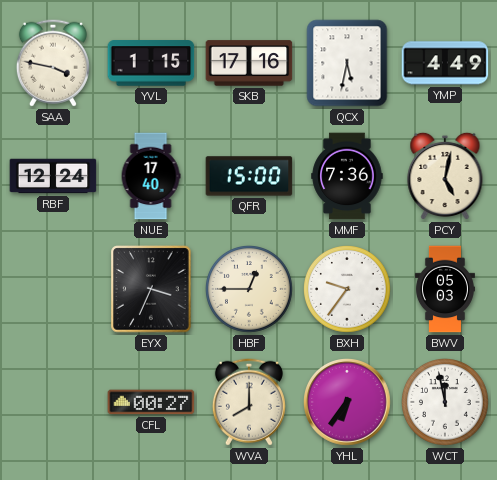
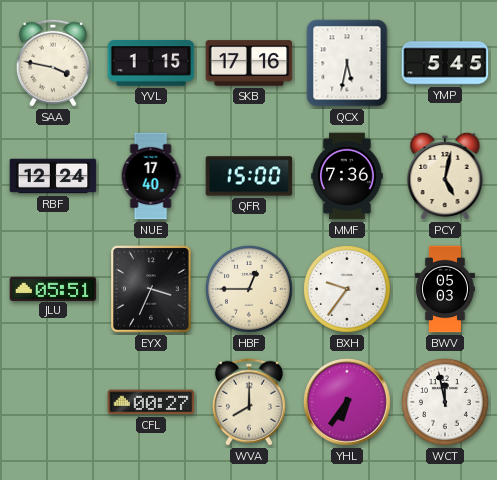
YMP: 4:49 -> 5:45
JLU: none -> 05:51
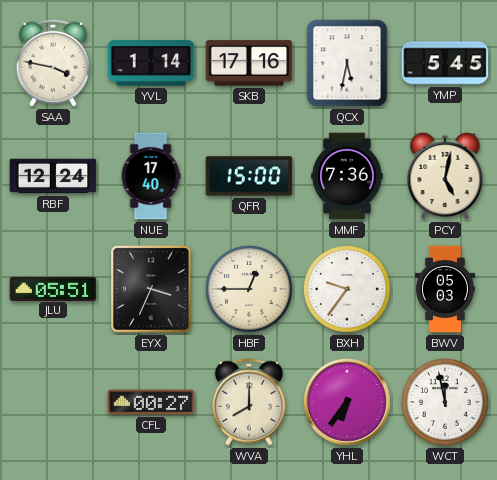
YVL: 1:15 -> 1:14
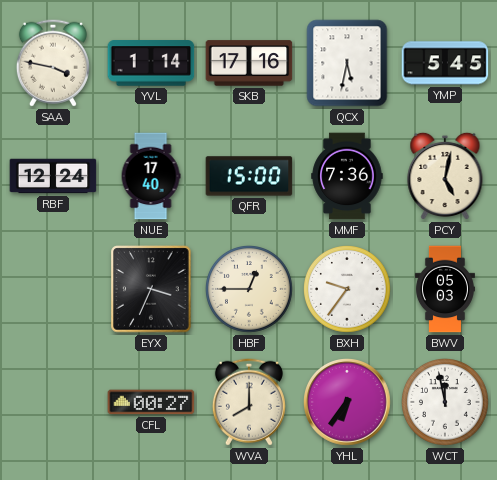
JLU: 05:51 -> none
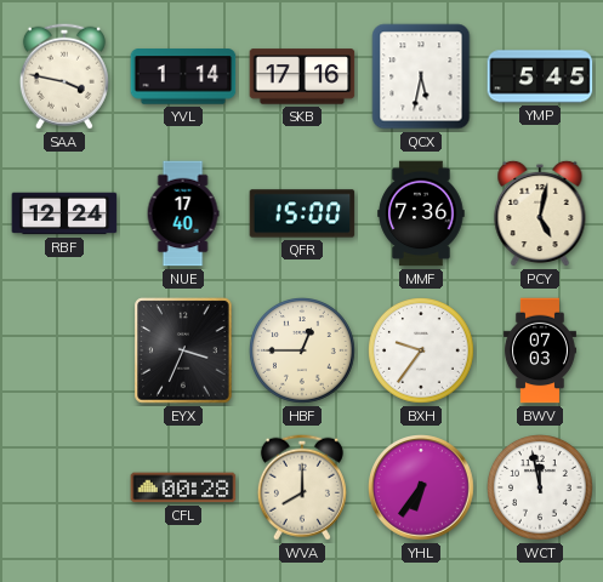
BWV: 05:03 -> 07:03
CFL: 00:27 -> 00:28
